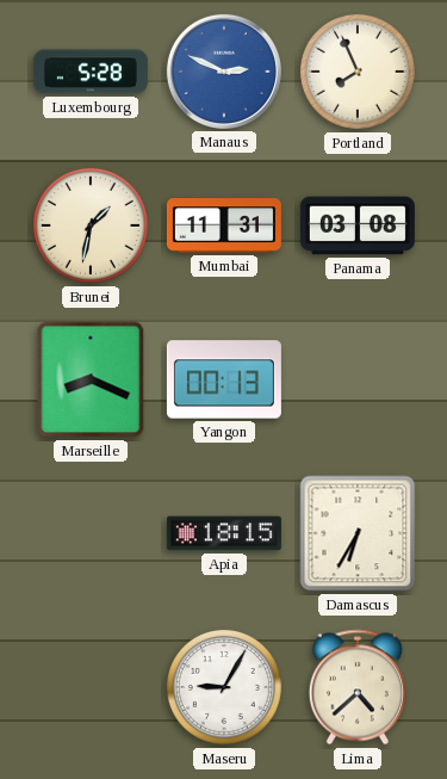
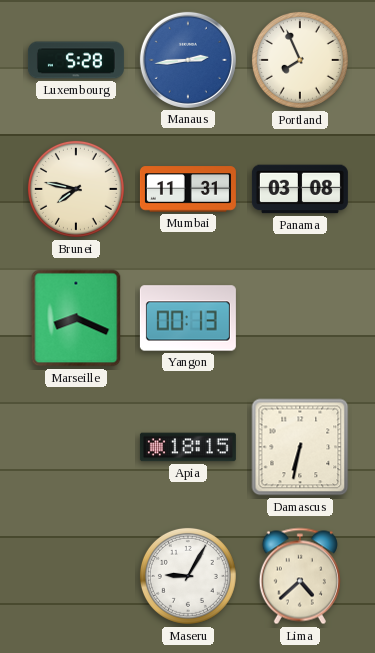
Manaus: 2:49 -> 2:44
Brunei: 1:32 -> 7:47
Damascus: 6:35 -> 6:32
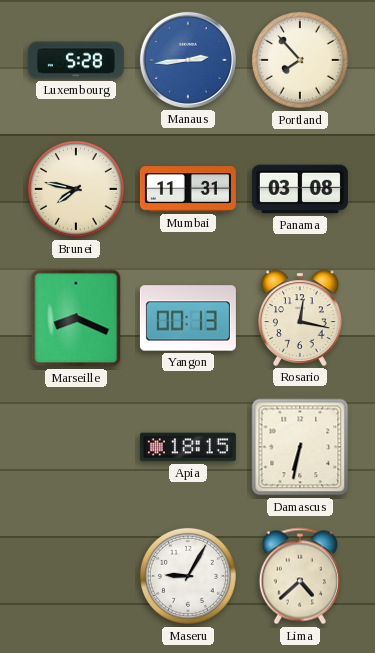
Portland: 7:56 -> 7:53
Rosario: none -> 12:17
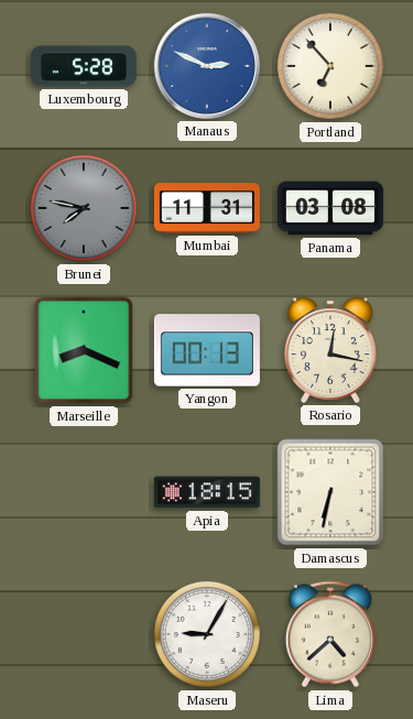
Manaus: 2:44 -> 2:49
Portland: 7:53 -> 6:53
Brunei dial: cream -> grey
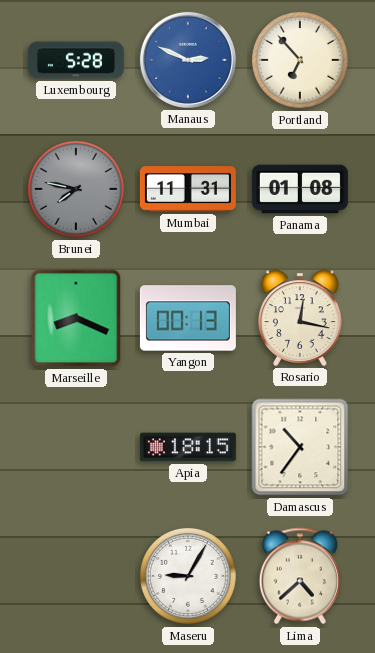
Panama: 03:08 -> 01:08
Damascus: 6:32 -> 10:36
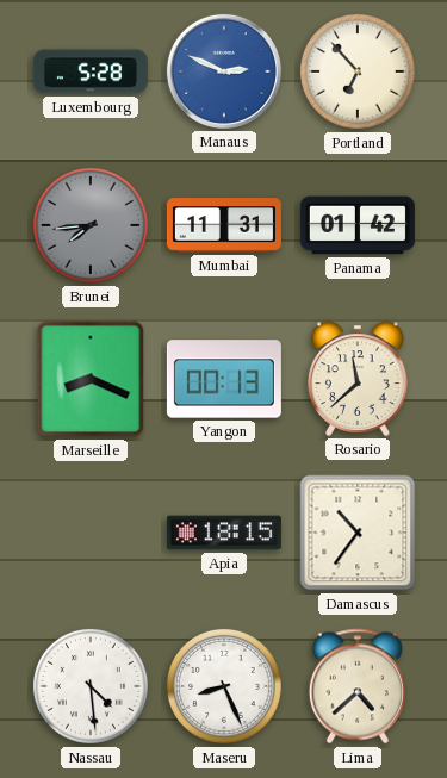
Brunei: 7:47 -> 7:44
Panama: 01:08 -> 01:42
Rosario: 12:17 -> 11:38
Nassau: none -> 4:29
Maseru: 9:05 -> 8:26
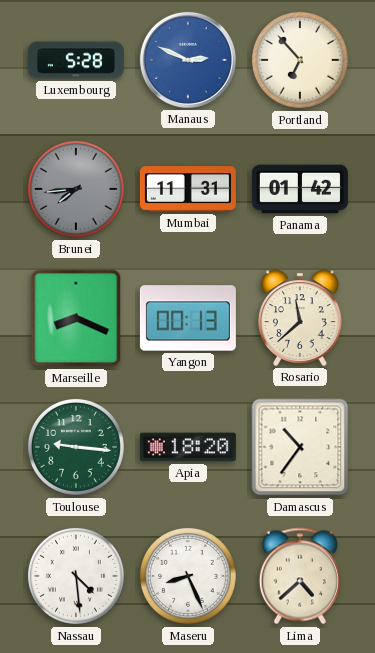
Toulouse: none -> 9:16
Apia: 18:15 -> 18:20
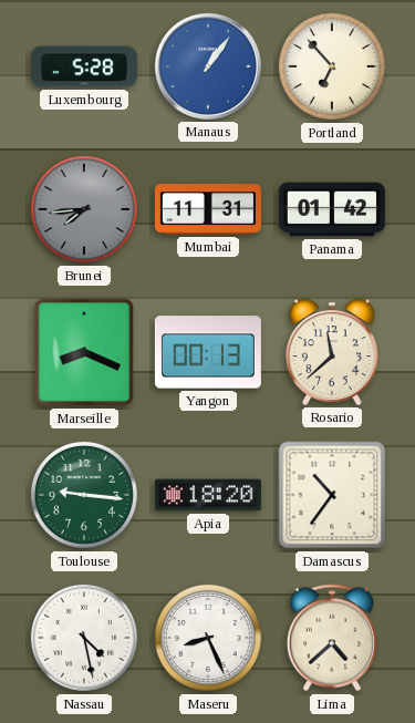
Manaus: 2:49 -> 1:06
Nassau: 4:29 -> 4:28
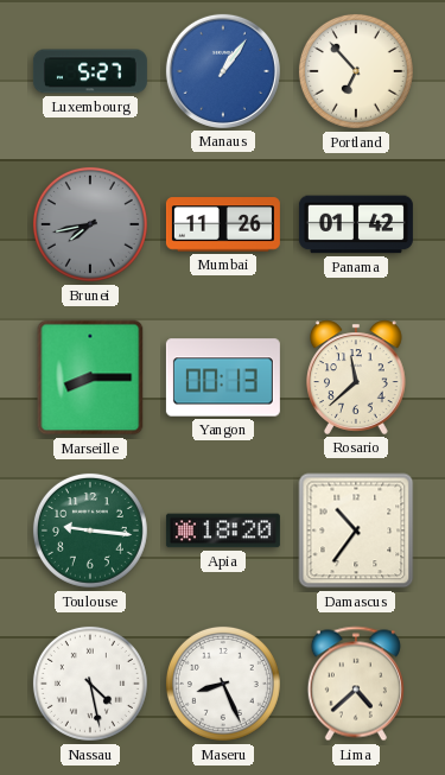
Luxembourg: 5:28 -> 5:27
Brunei: 7:44 -> 7:43
Mumbai: 11:31 -> 11:26
Marseille: 8:19 -> 8:15
